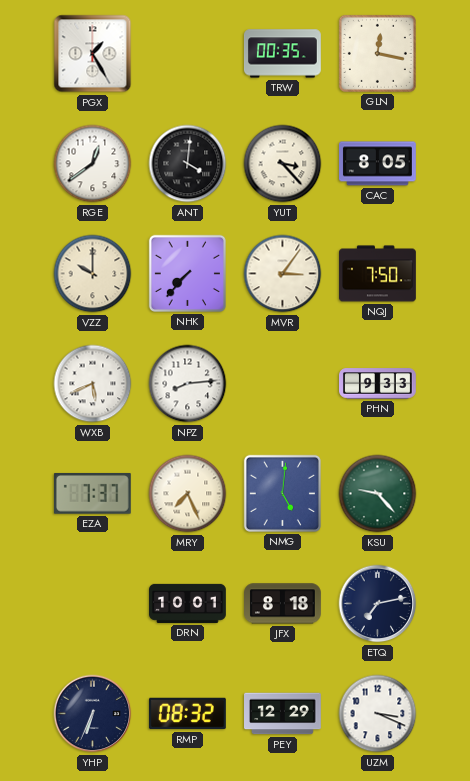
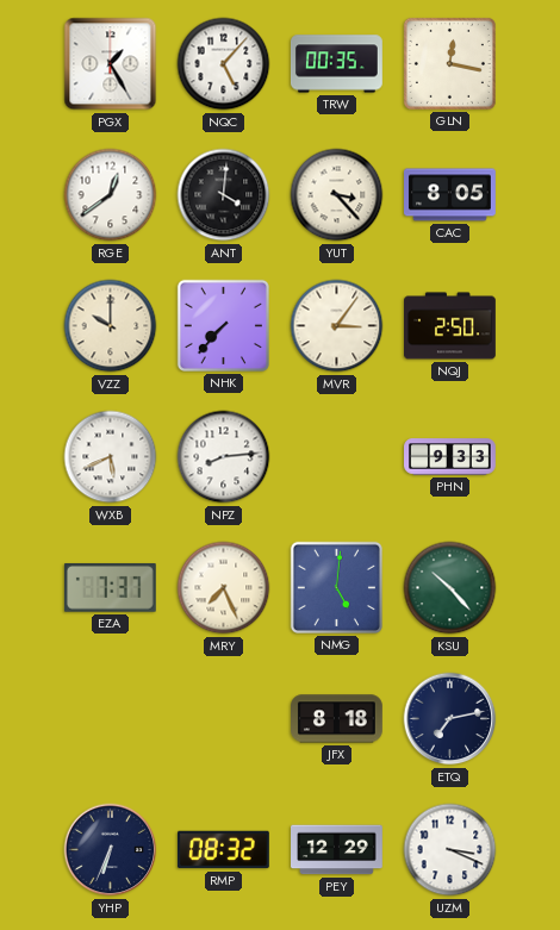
NQC: none -> 5:07
NQJ: 7:50 -> 2:50
KSU: 9:23 -> 10:23
DRN: 10:01 -> none
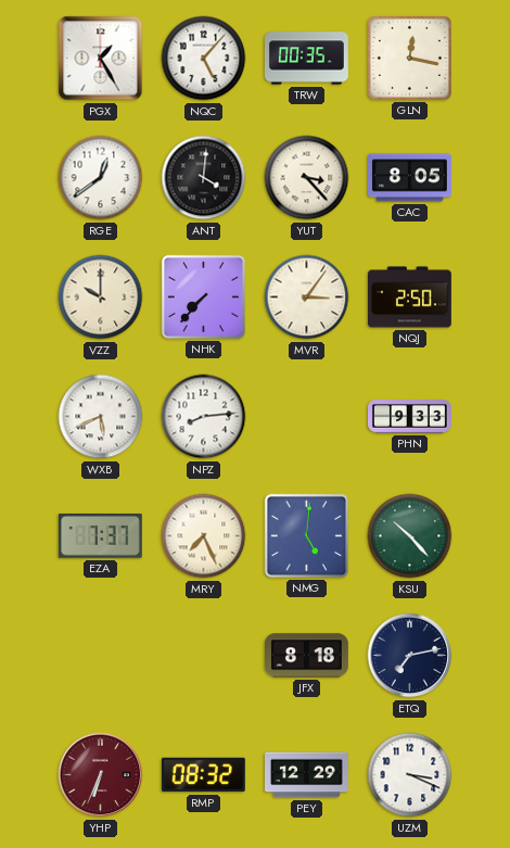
YHP dial: navy -> burgundy
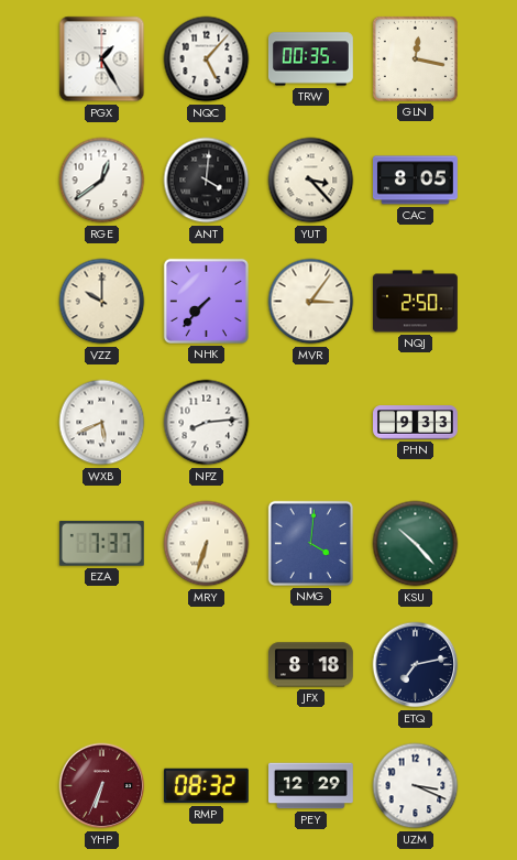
MRY: 7:26 -> 6:33
NMG: 5:01 -> 4:01
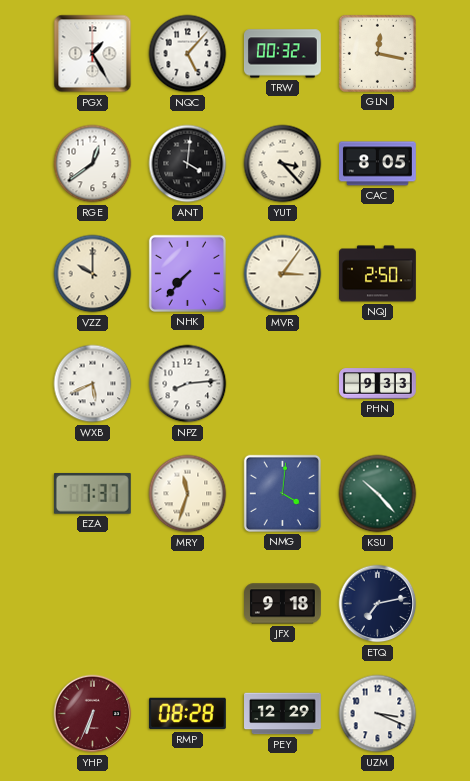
TRW: 00:35 -> 00:32
MRY: 6:33 -> 11:33
JFX: 8:18 -> 9:18
RMP: 08:32 -> 08:28
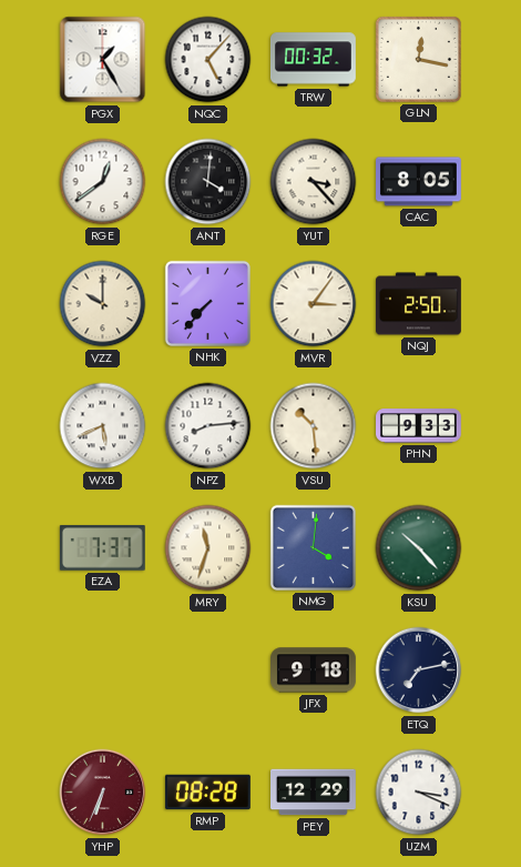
VSU: none -> 10:29
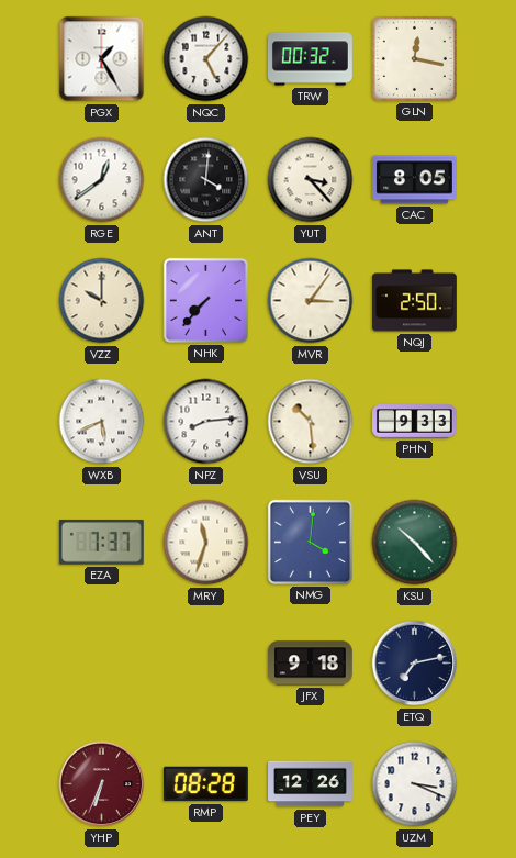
PEY: 12:29 -> 12:26
